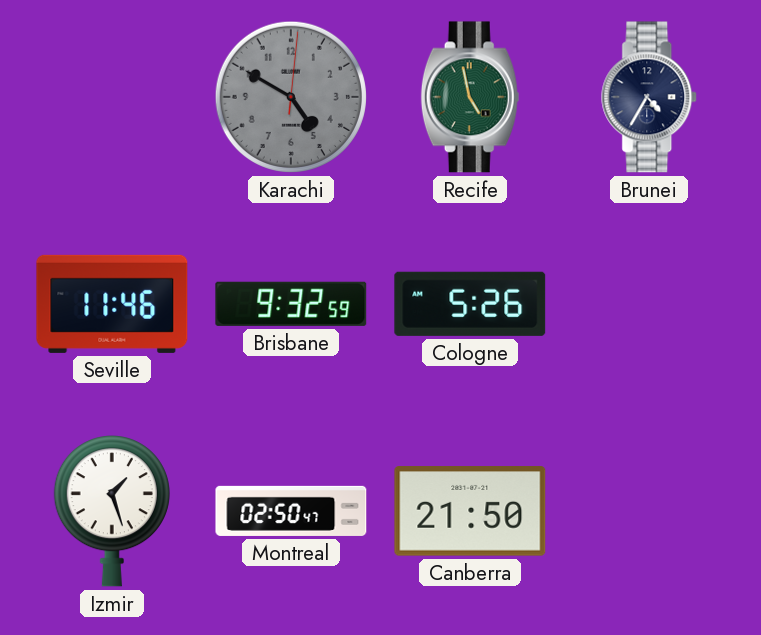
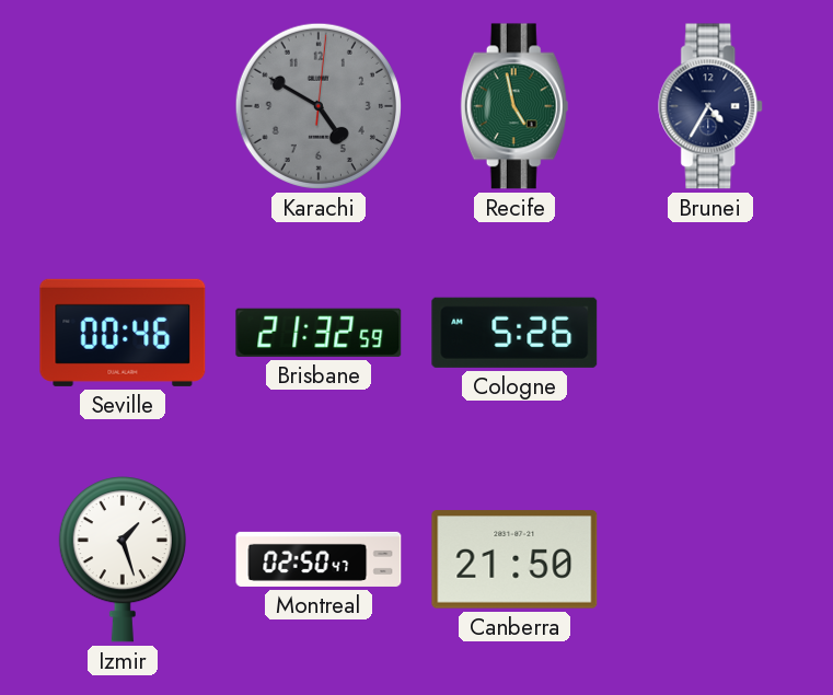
Seville: 11:46 -> 00:46
Brisbane: 9:32 -> 21:32
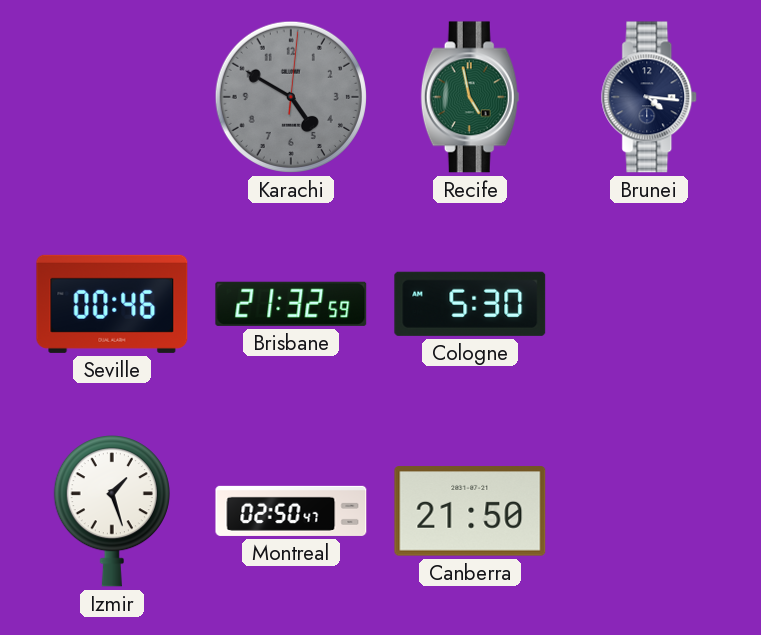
Brunei: 4:35 -> 4:16
Cologne: 5:26 -> 5:30
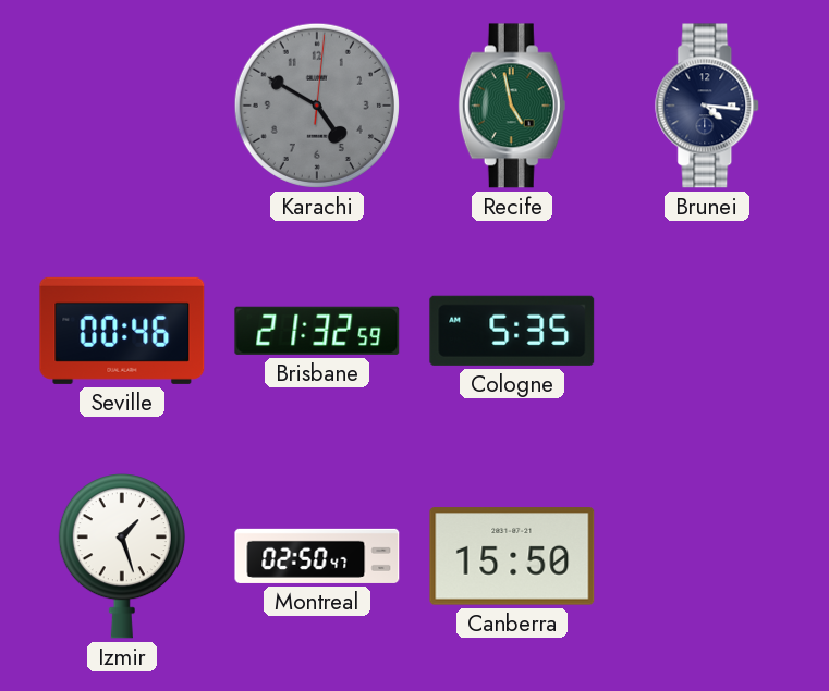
Cologne: 5:30 -> 5:35
Canberra: 21:50 -> 15:50
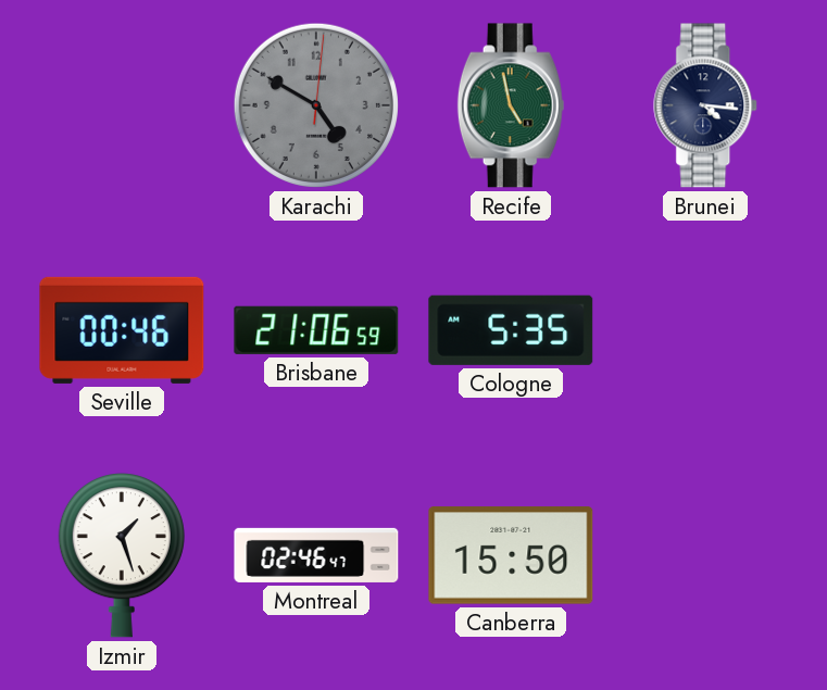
Brisbane: 21:32 -> 21:06
Montreal: 02:50 -> 02:46
